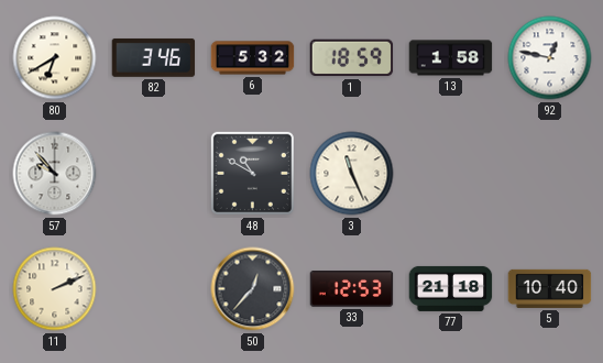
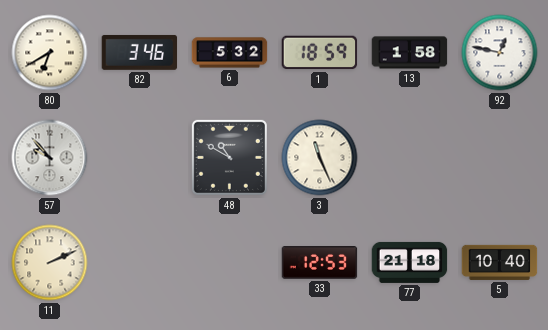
50: 12:37 -> none
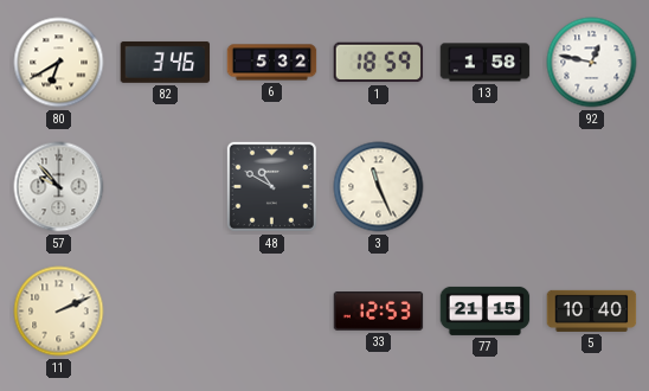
77: 21:18 -> 21:15
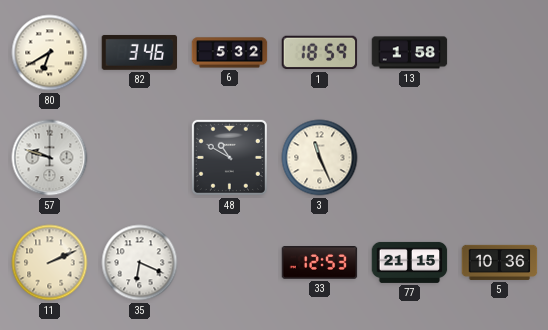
92: 12:47 -> none
57: 9:53 -> 9:48
35: none -> 6:19
5: 10:40 -> 10:36
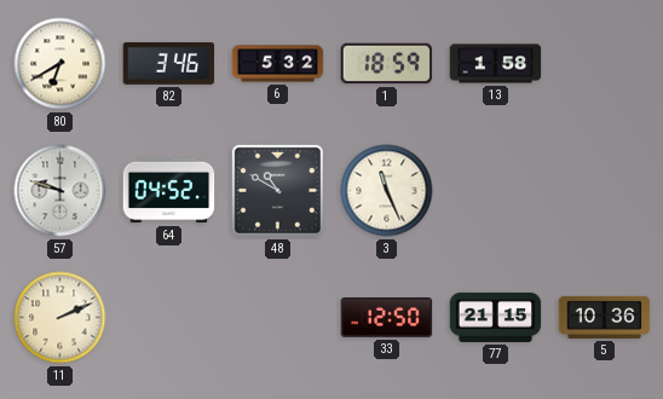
64: none -> 04:52
35: 6:19 -> none
33: 12:53 -> 12:50
